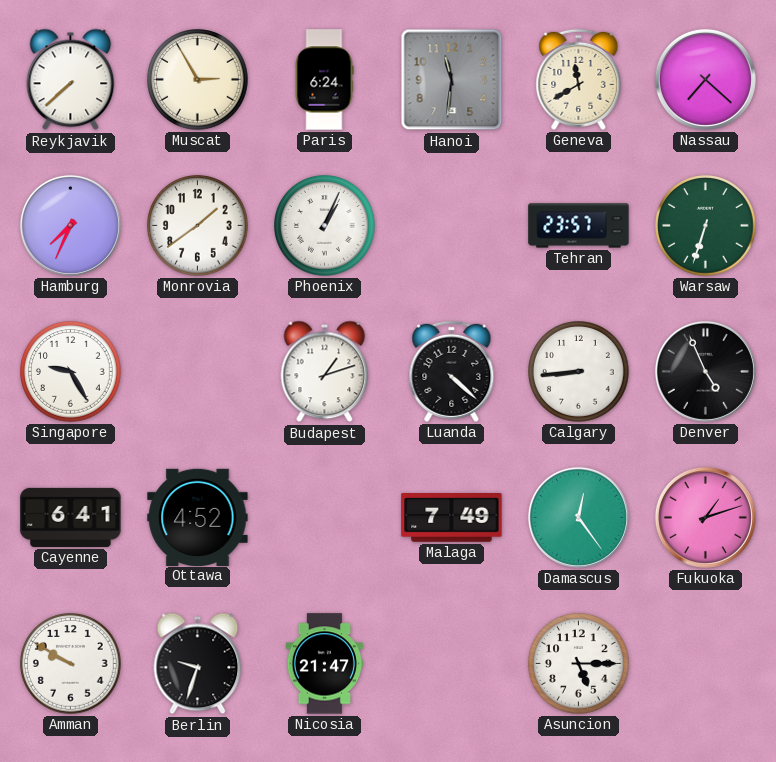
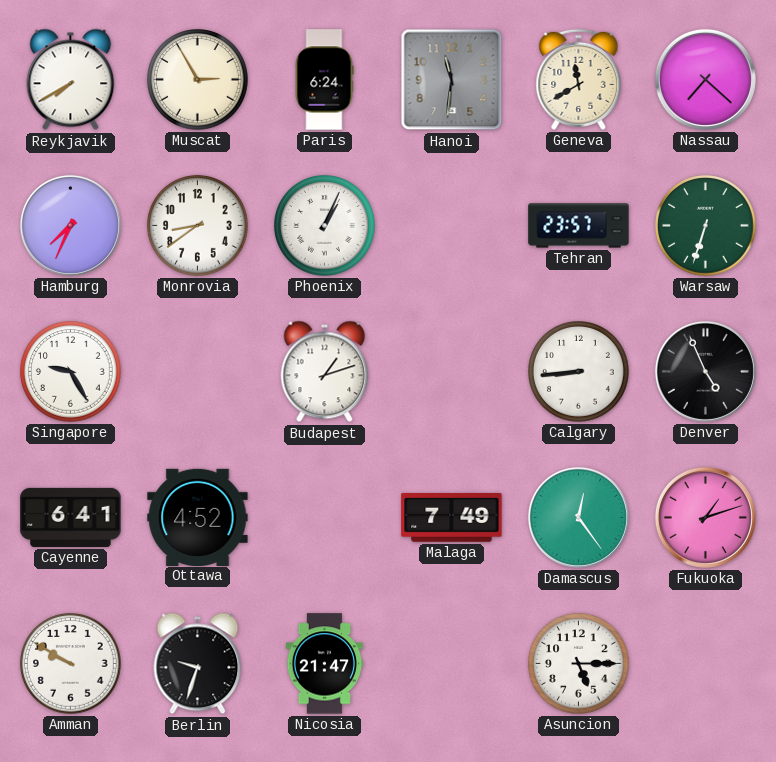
Reykjavik: 7:38 -> 7:40
Monrovia: 1:39 -> 8:39
Luanda: 4:22 -> none
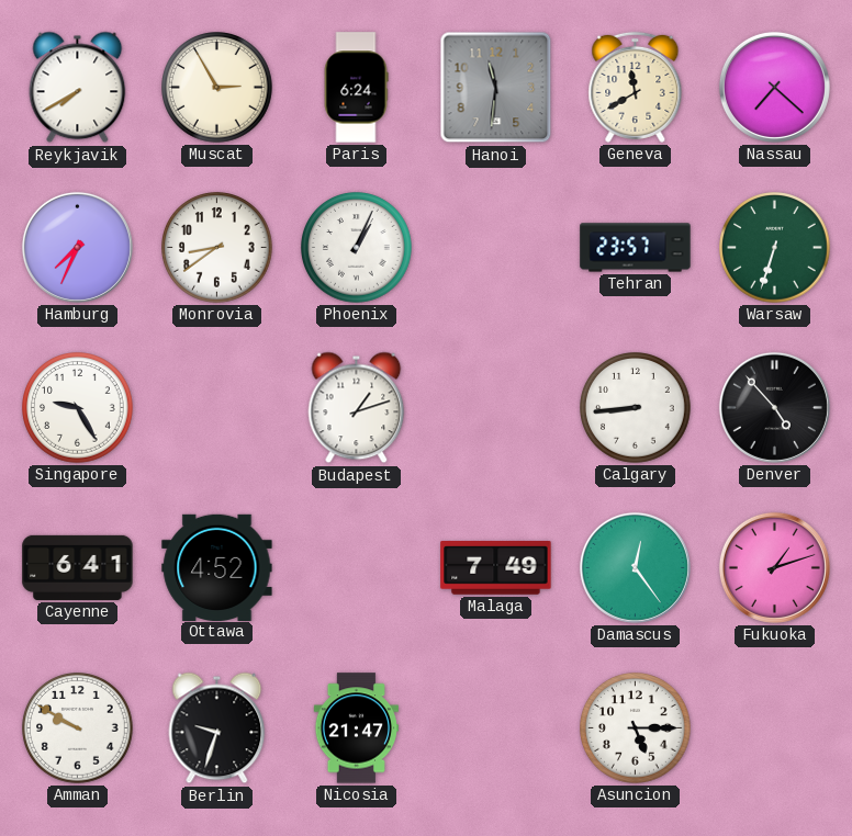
Denver: 4:56 -> 4:53
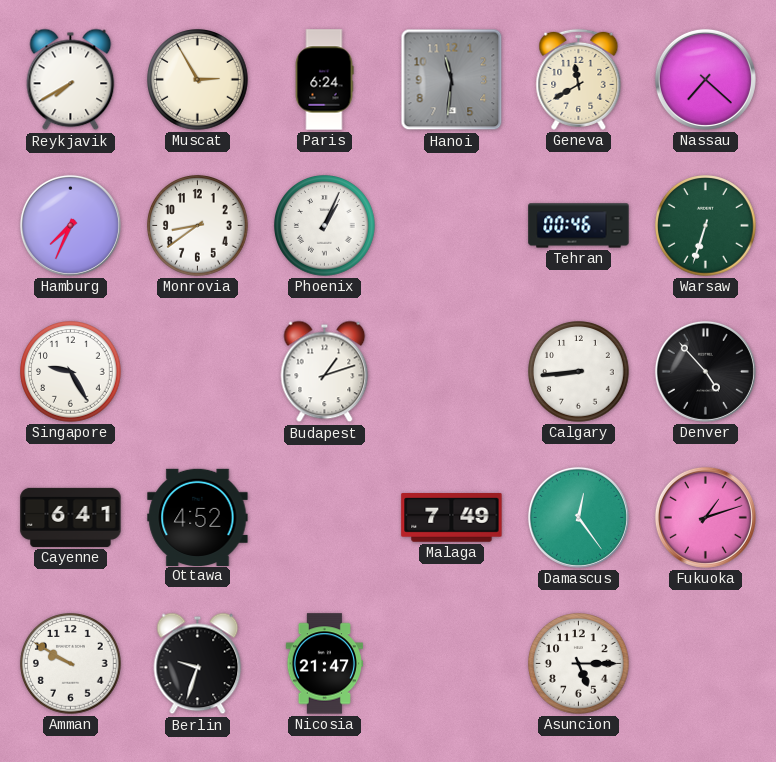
Tehran: 23:57 -> 00:46
